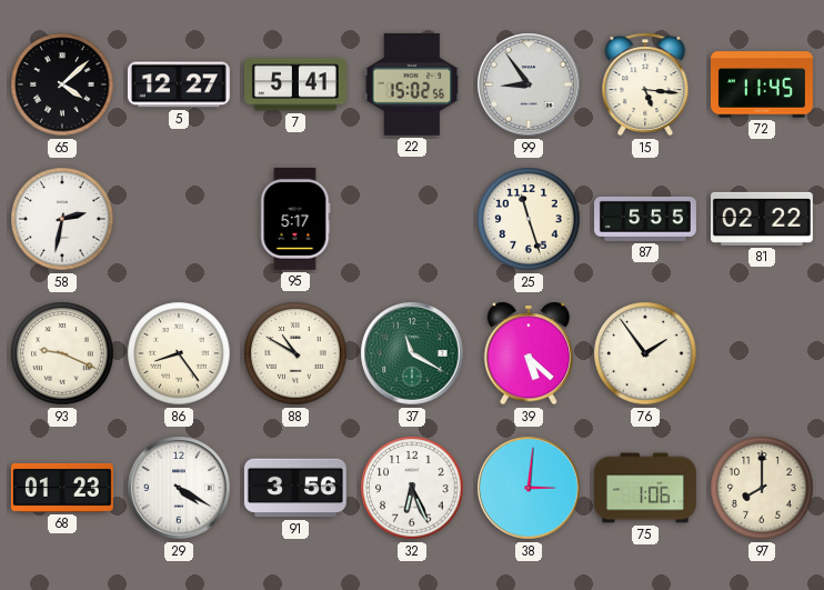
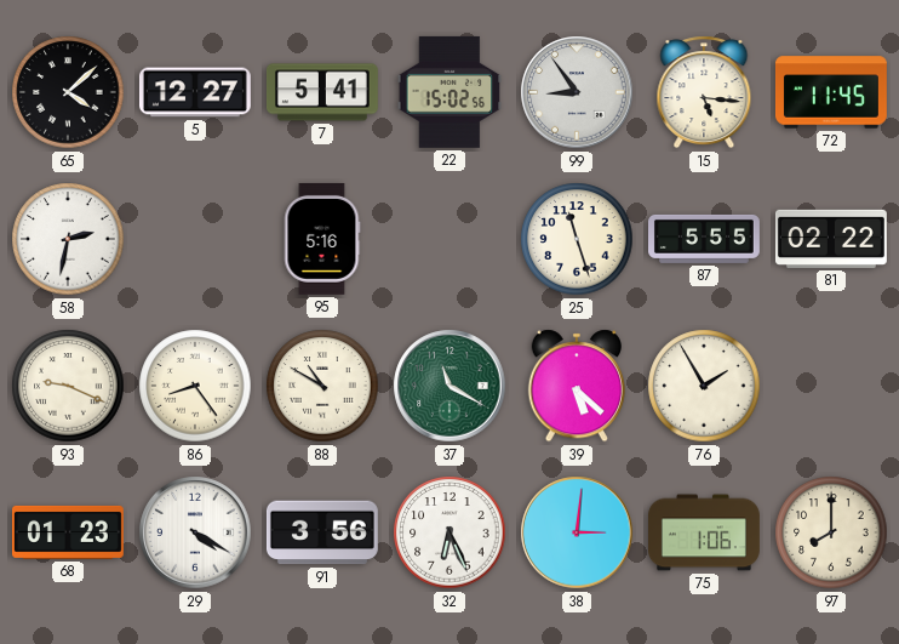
95: 5:17 -> 5:16
76: 1:54 -> 1:55
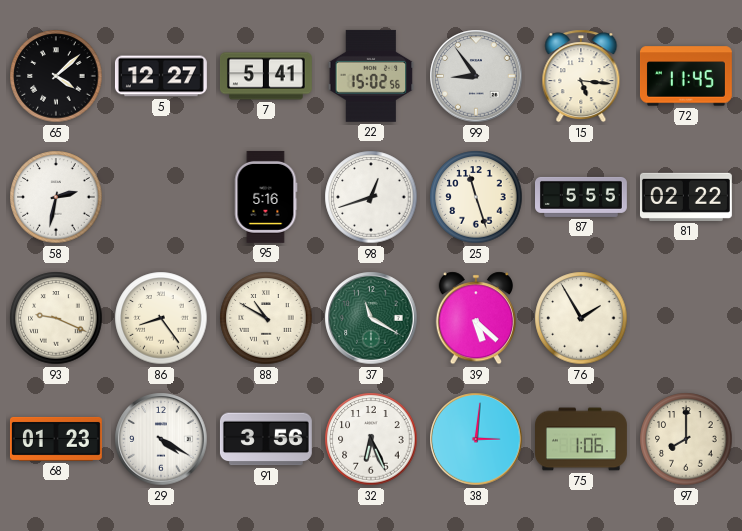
98: none -> 12:42
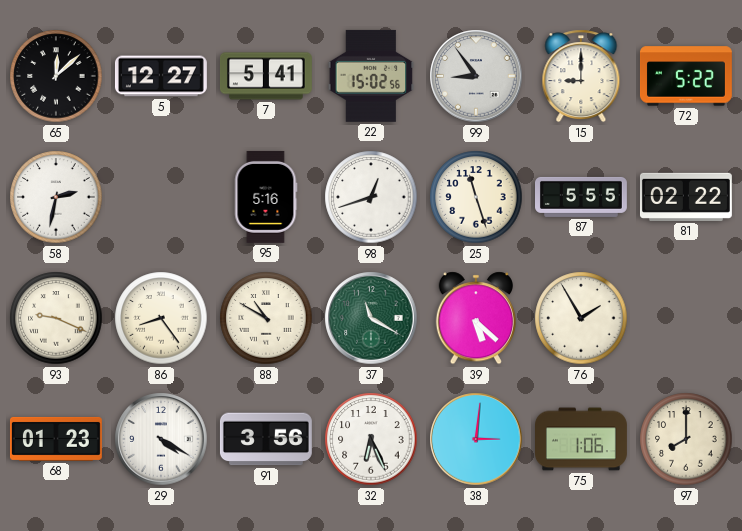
65: 4:08 -> 12:08
15: 5:16 -> 9:00
72: 11:45 -> 5:22
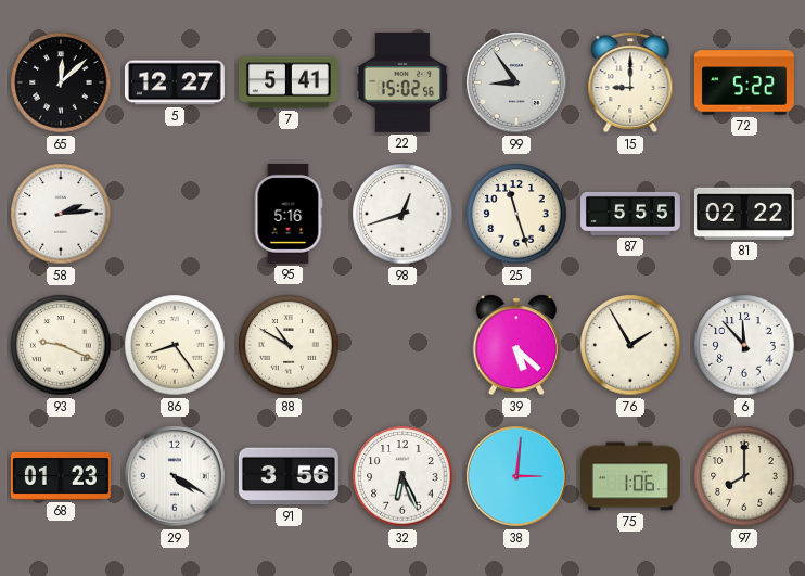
58: 2:32 -> 2:14
37: 11:20 -> none
6: none -> 11:53
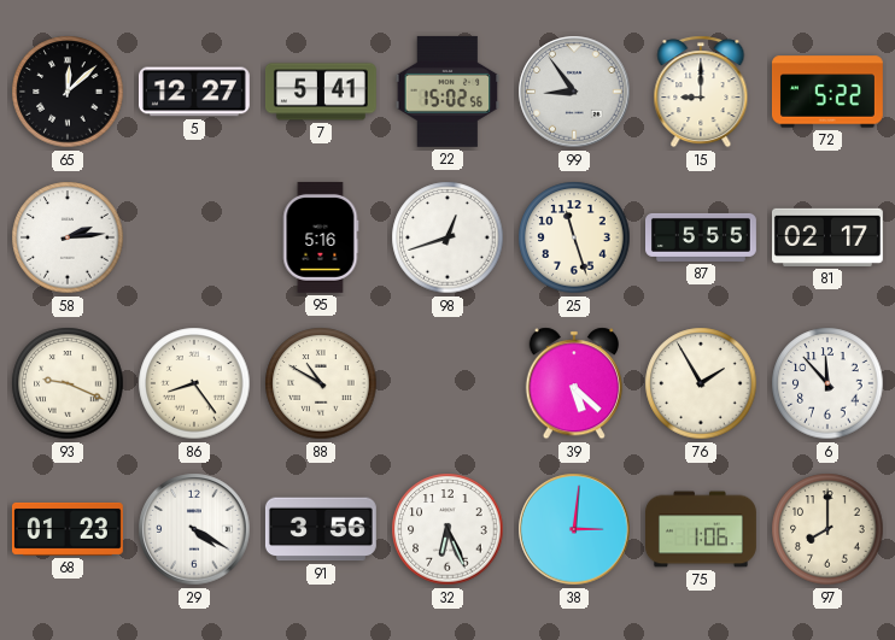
81: 02:22 -> 02:17
